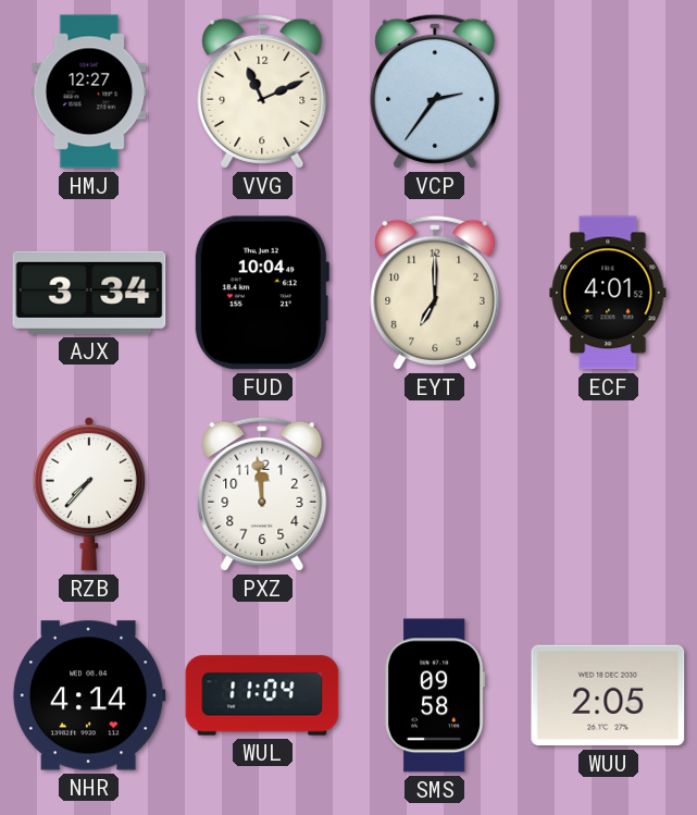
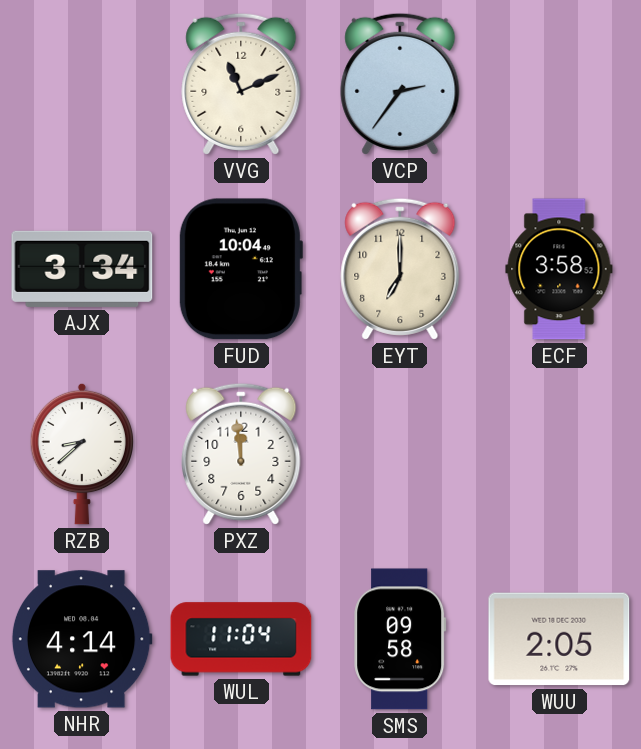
HMJ: 12:27 -> none
ECF: 4:01 -> 3:58
RZB: 7:37 -> 8:38
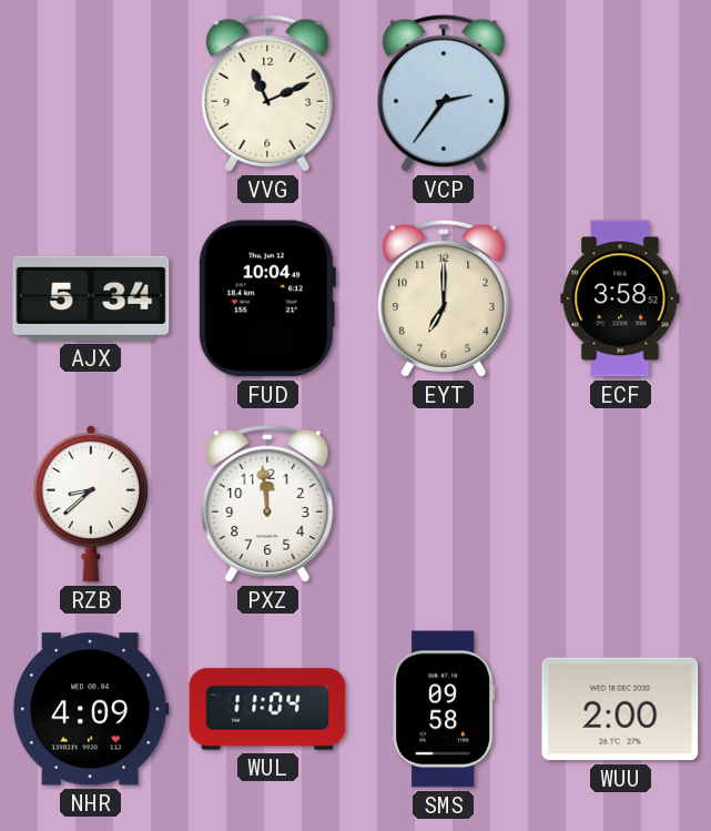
AJX: 3:34 -> 5:34
NHR: 4:14 -> 4:09
WUU: 2:05 -> 2:00
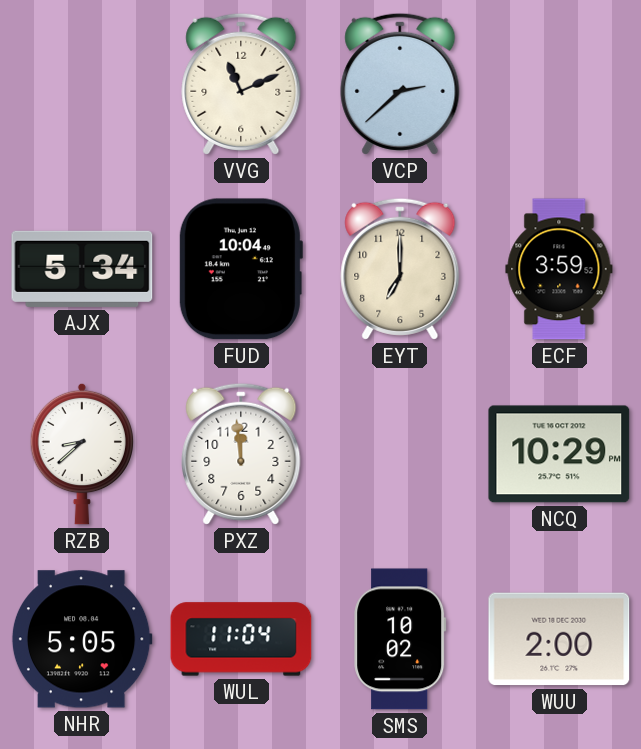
VCP: 2:36 -> 2:38
ECF: 3:58 -> 3:59
NCQ: none -> 10:29
NHR: 4:09 -> 5:05
SMS: 09:58 -> 10:02
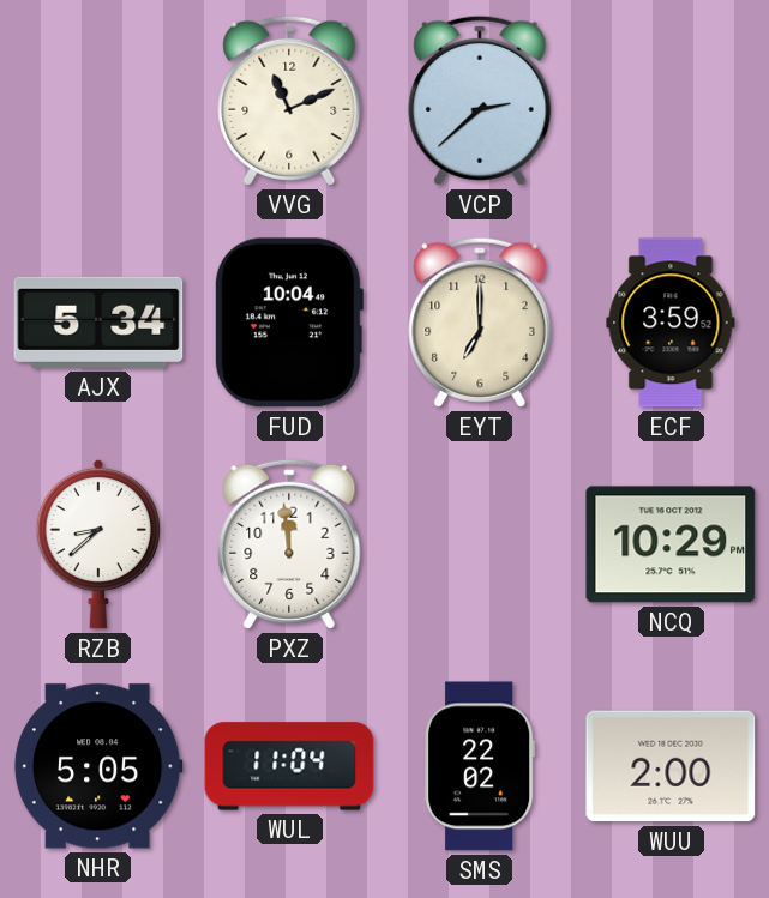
SMS: 10:02 -> 22:02
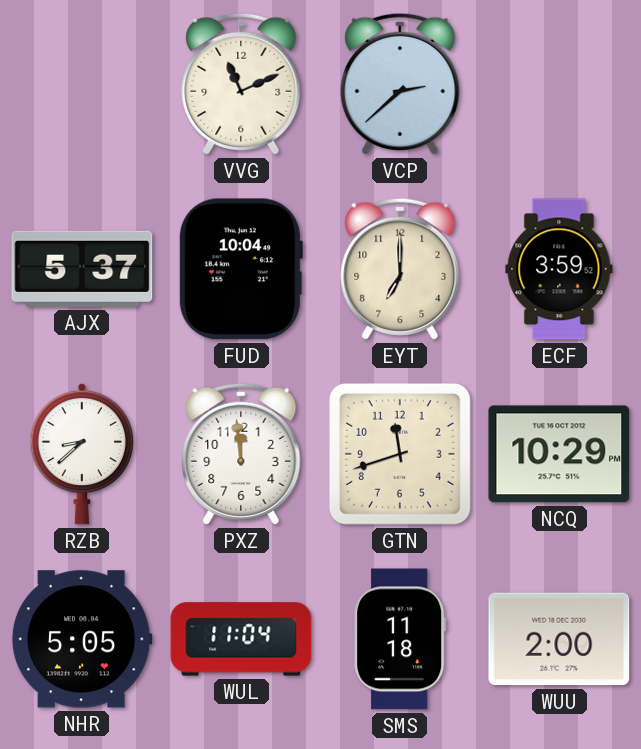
AJX: 5:34 -> 5:37
GTN: none -> 11:42
SMS: 22:02 -> 11:18
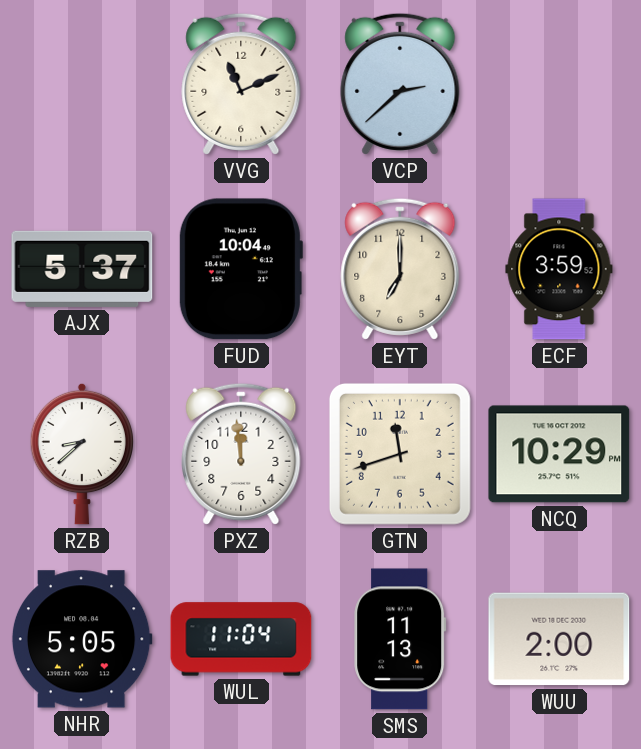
SMS: 11:18 -> 11:13
